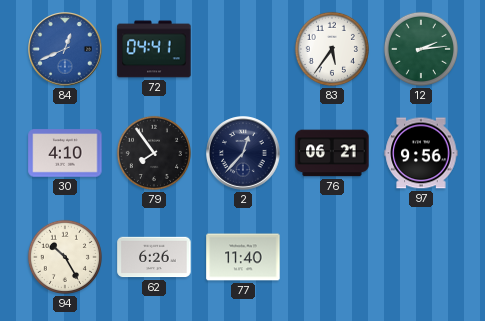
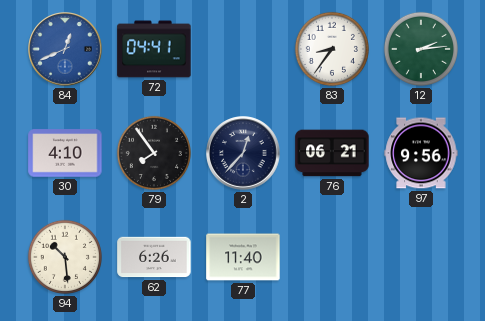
83: 5:36 -> 8:36
94: 10:25 -> 10:29
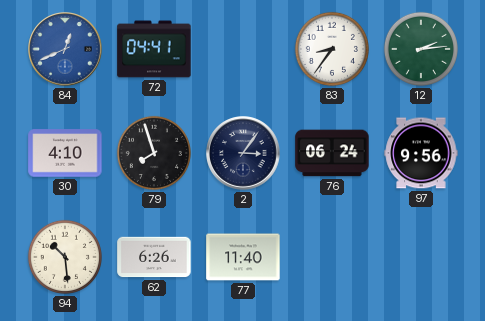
79: 7:54 -> 7:57
2: 12:37 -> 3:06
76: 06:21 -> 06:24
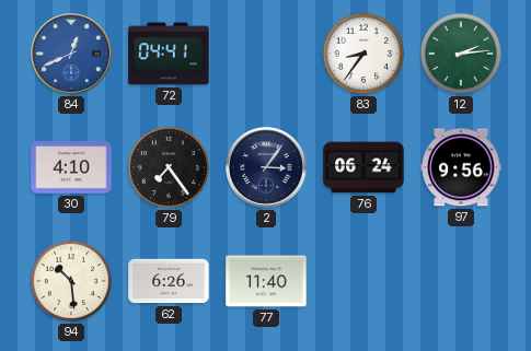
79: 7:57 -> 7:24
